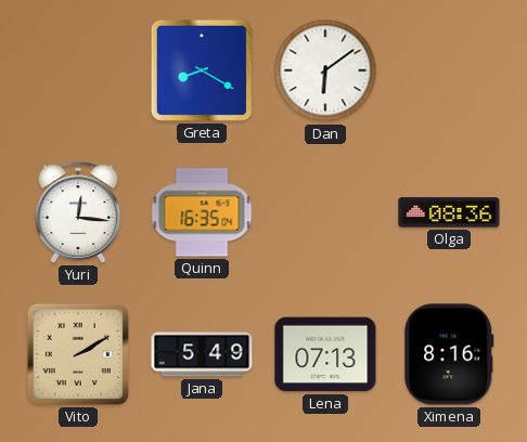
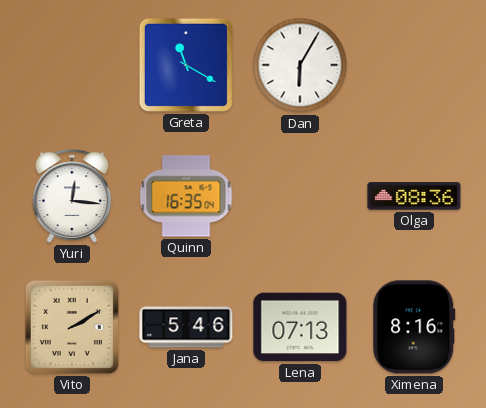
Greta: 8:20 -> 11:20
Dan: 6:09 -> 6:05
Jana: 5:49 -> 5:46
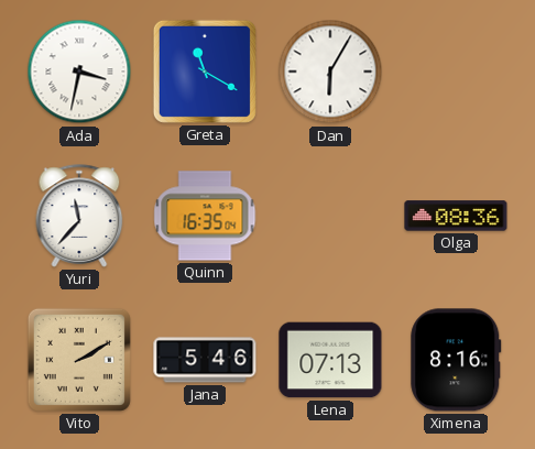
Ada: none -> 3:32
Yuri: 12:16 -> 11:37
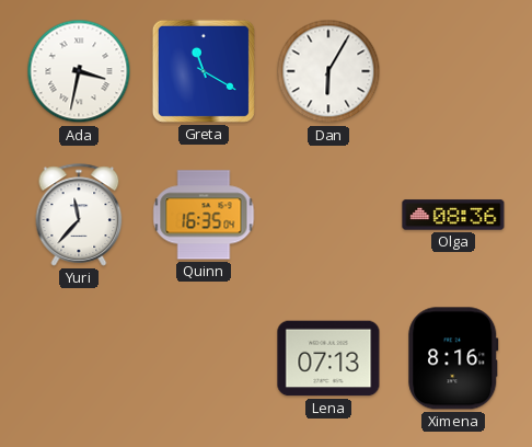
Vito: 2:10 -> none
Jana: 5:46 -> none
